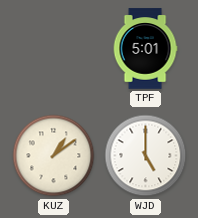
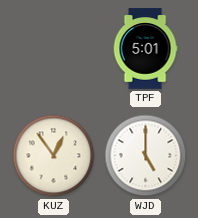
KUZ: 1:09 -> 12:54
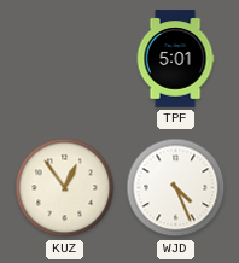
WJD: 5:00 -> 4:26
